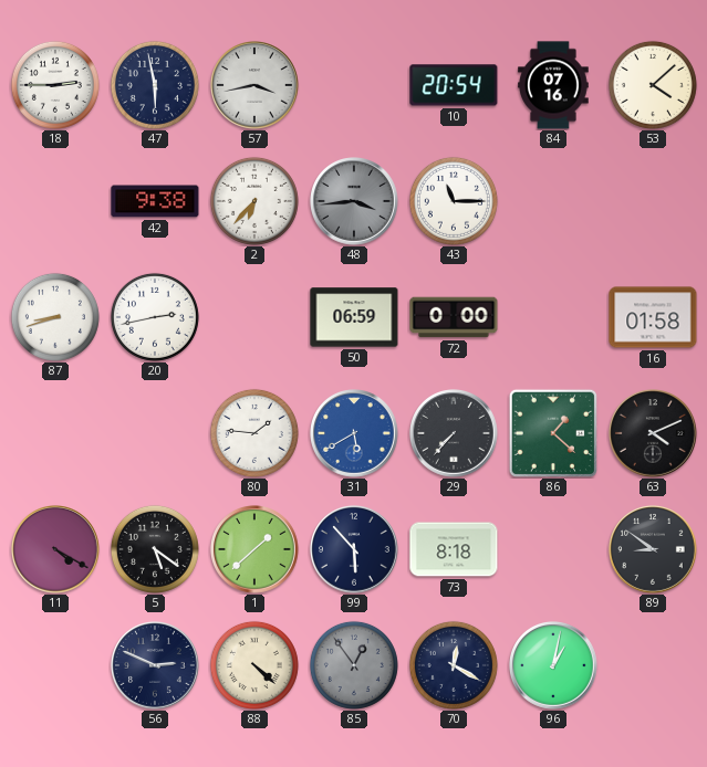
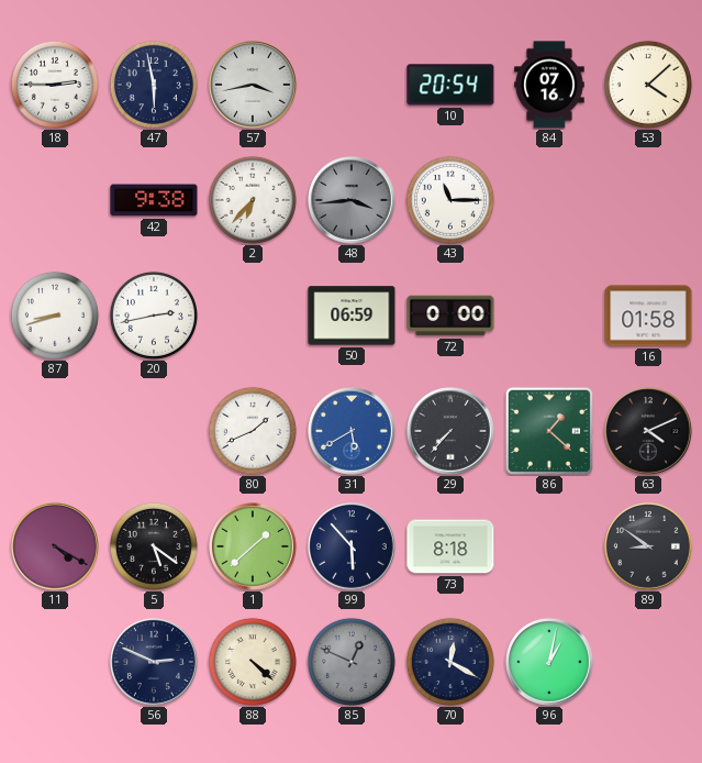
80: 1:46 -> 1:41
85: 12:54 -> 12:49
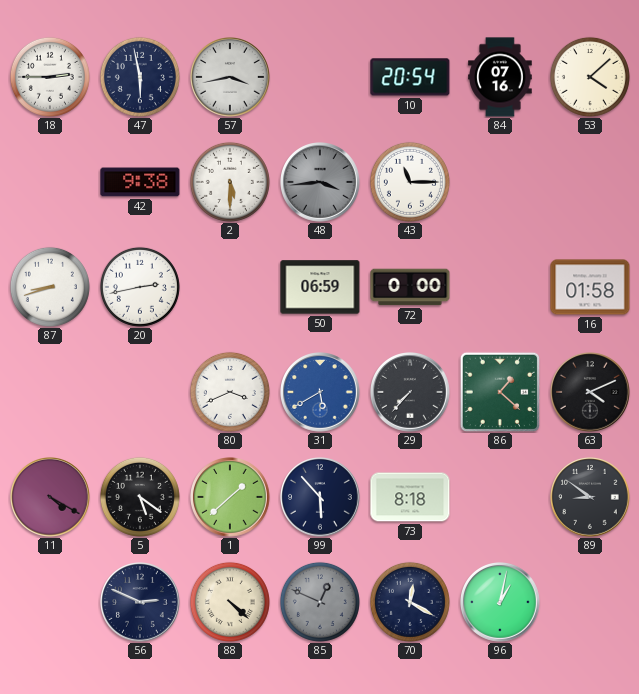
2: 6:37 -> 5:30
80: 1:41 -> 3:41
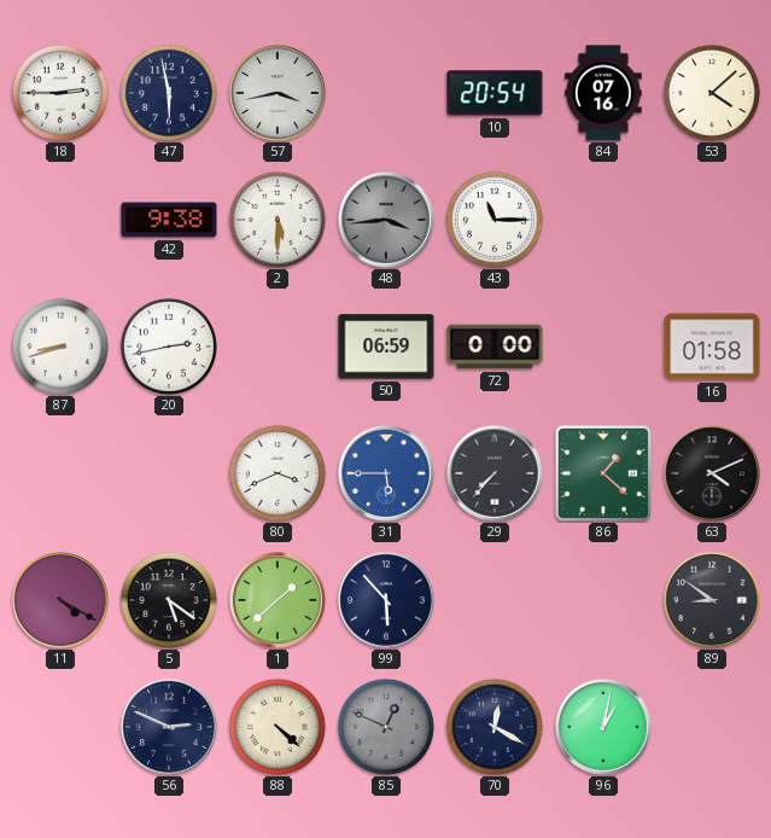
31: 5:40 -> 5:45
73: 8:18 -> none
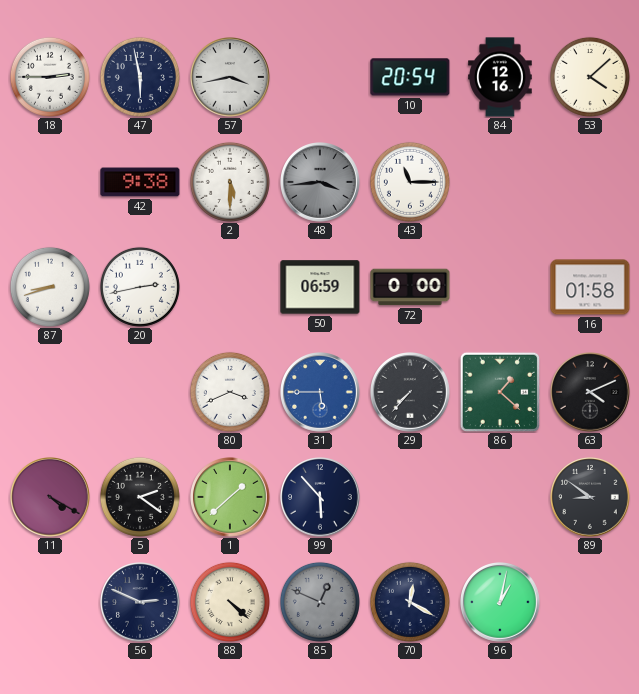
84: 07:16 -> 12:16
5: 5:21 -> 2:21
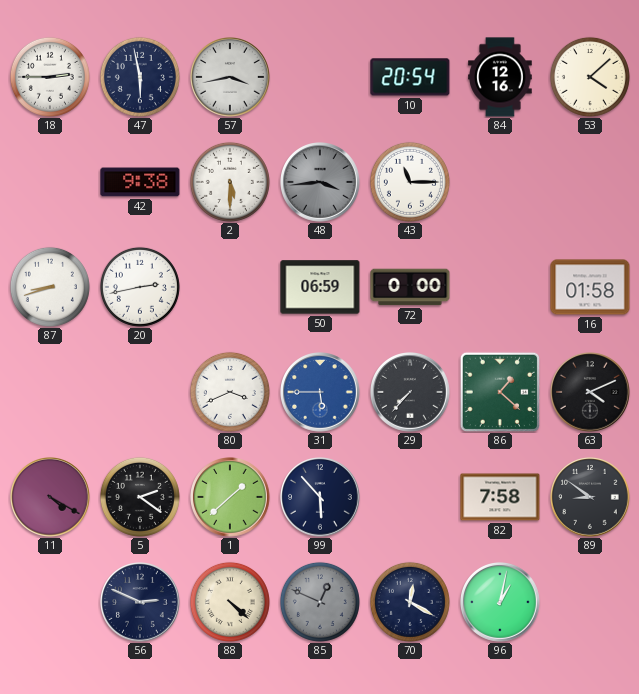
82: none -> 7:58
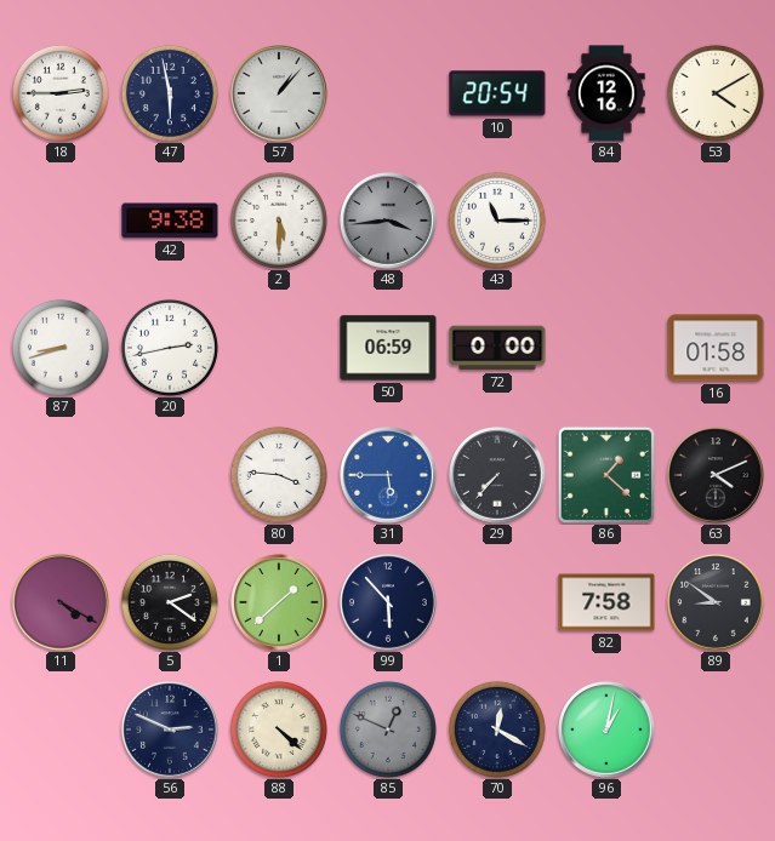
57: 3:43 -> 1:07
53: 4:08 -> 4:10
80: 3:41 -> 3:46
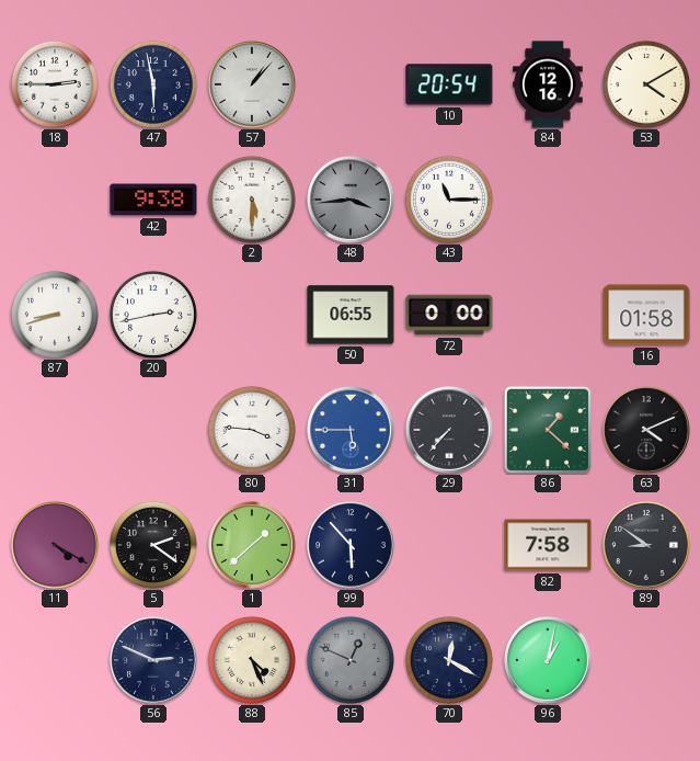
50: 06:59 -> 06:55
88: 4:22 -> 4:26
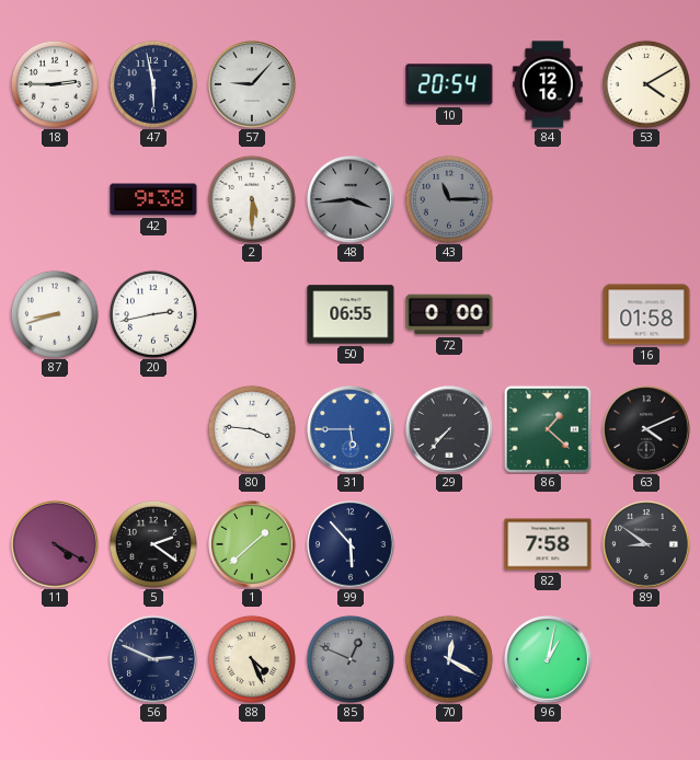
57: 1:07 -> 9:07
43 dial: white -> grey
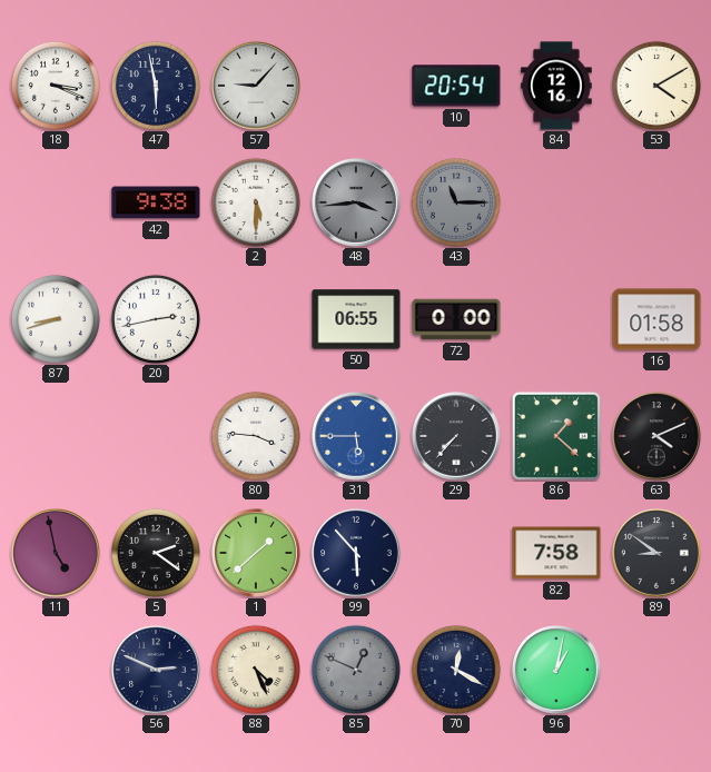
18: 2:45 -> 3:19
11: 4:20 -> 4:58
